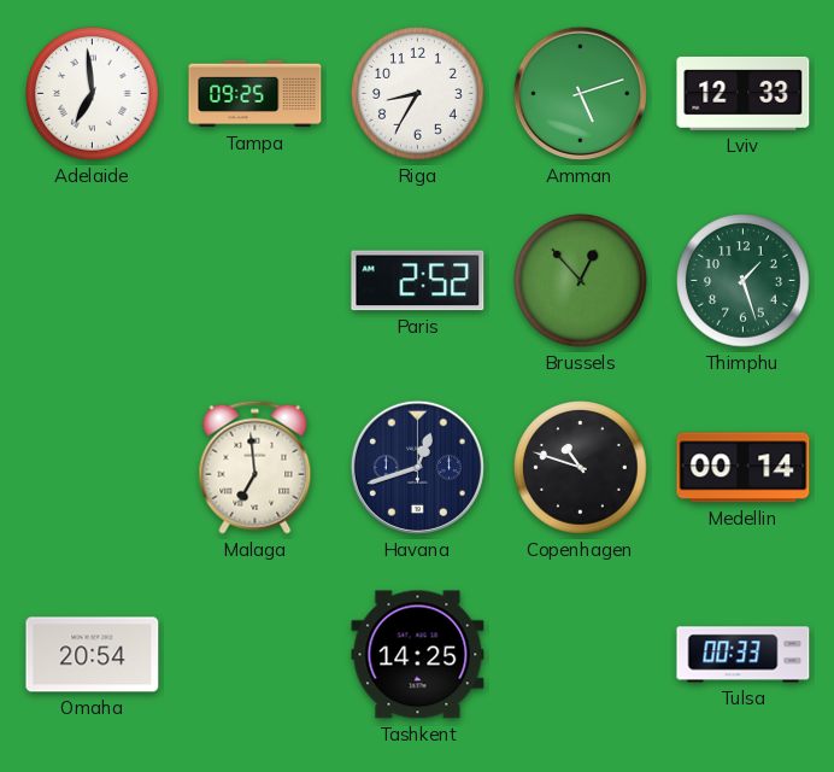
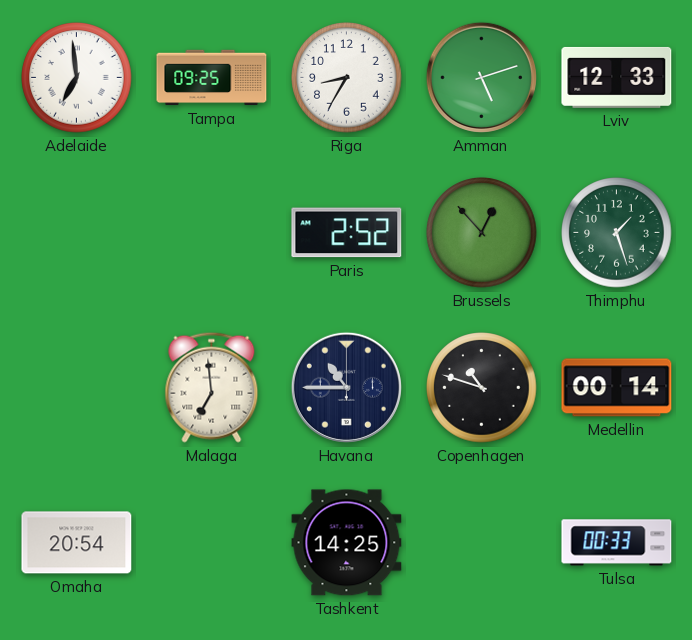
Havana: 12:42 -> 10:45
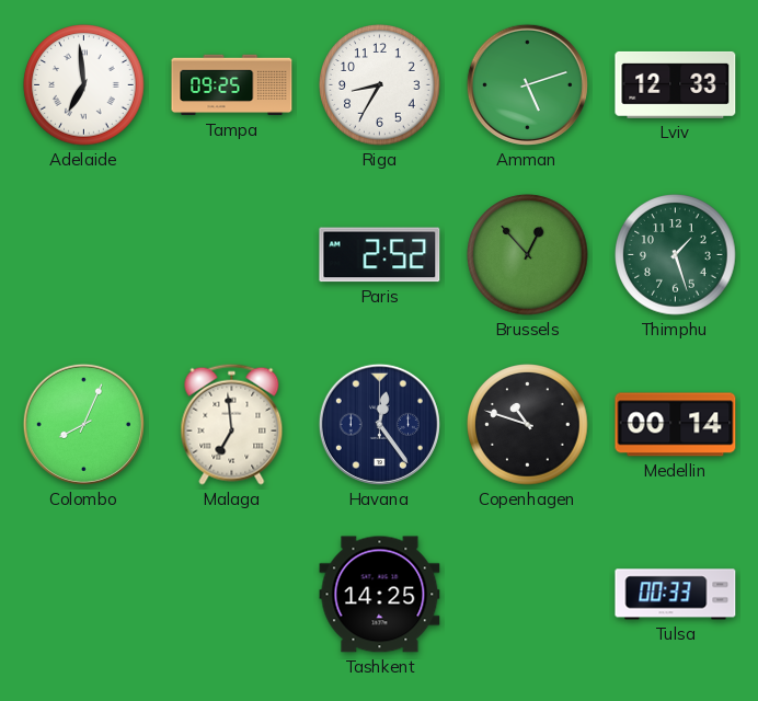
Colombo: none -> 8:04
Havana: 10:45 -> 12:24
Omaha: 20:54 -> none
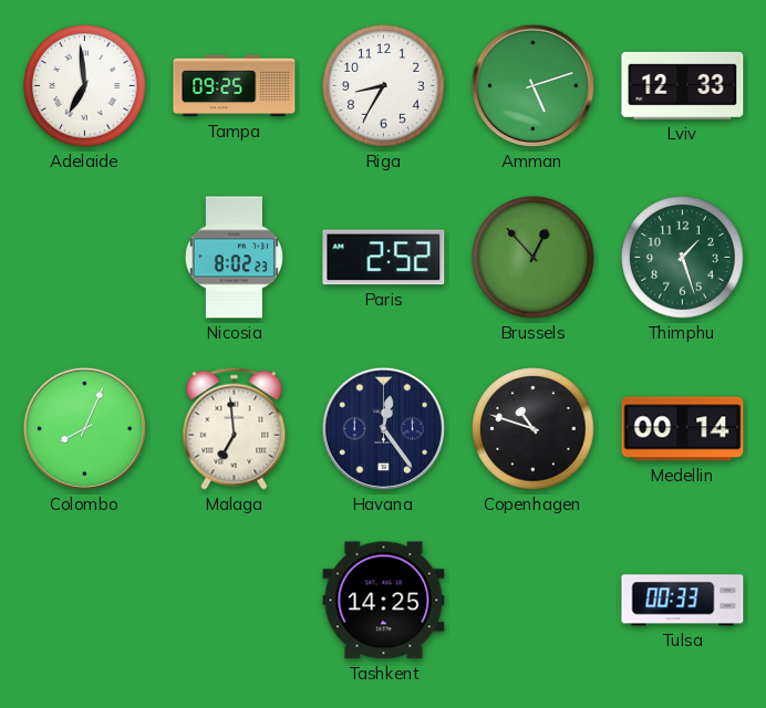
Nicosia: none -> 8:02
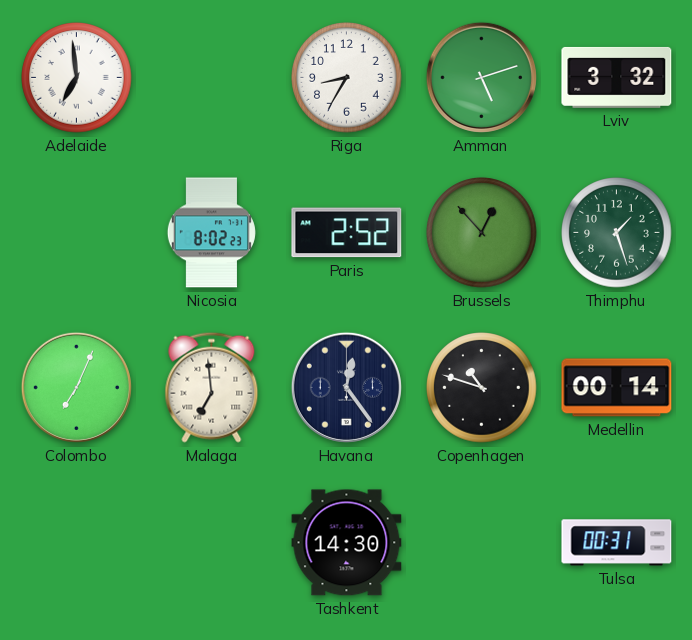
Tampa: 09:25 -> none
Lviv: 12:33 -> 3:32
Colombo: 8:04 -> 7:04
Tashkent: 14:25 -> 14:30
Tulsa: 00:33 -> 00:31
